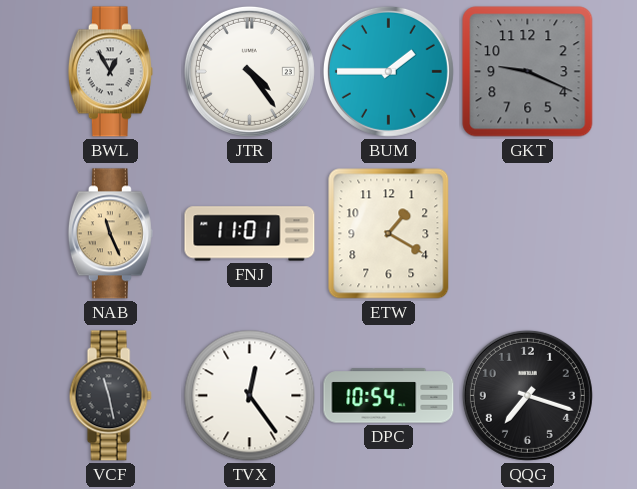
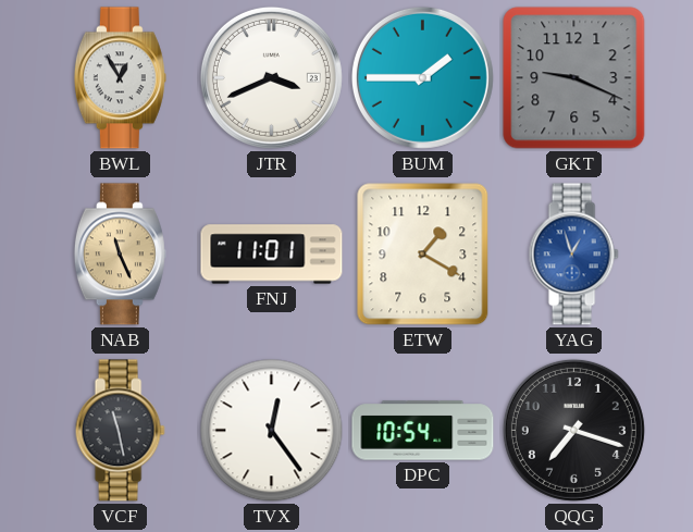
JTR: 4:24 -> 3:41
YAG: none -> 12:57
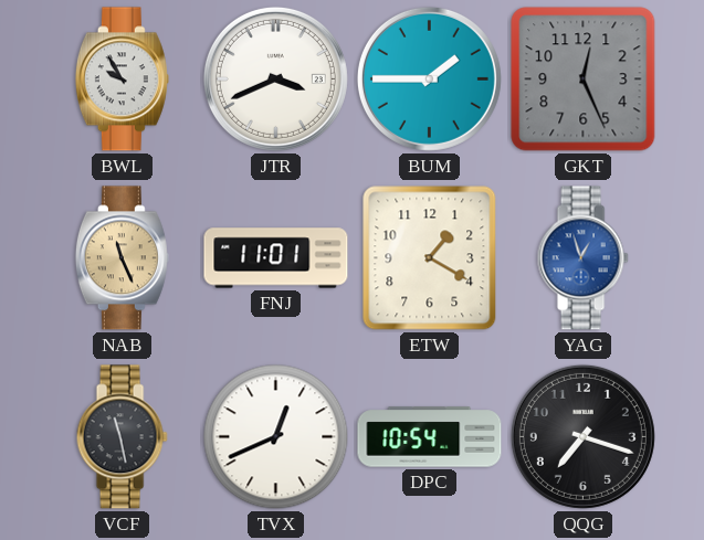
BWL: 12:55 -> 9:55
GKT: 9:19 -> 12:26
TVX: 12:24 -> 12:41
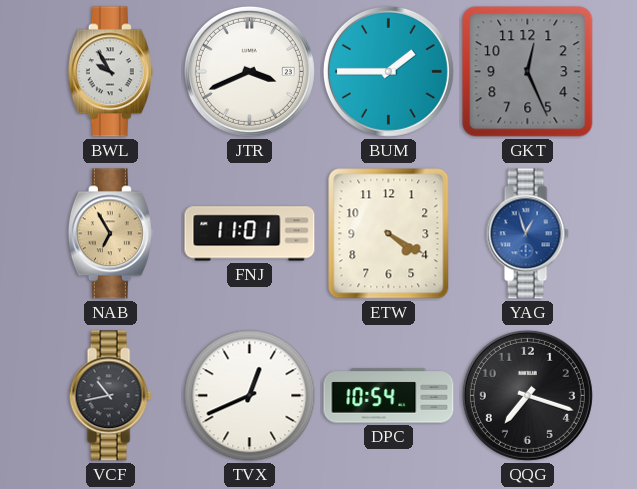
NAB: 11:26 -> 6:55
ETW: 1:20 -> 4:20
VCF: 11:28 -> 10:43
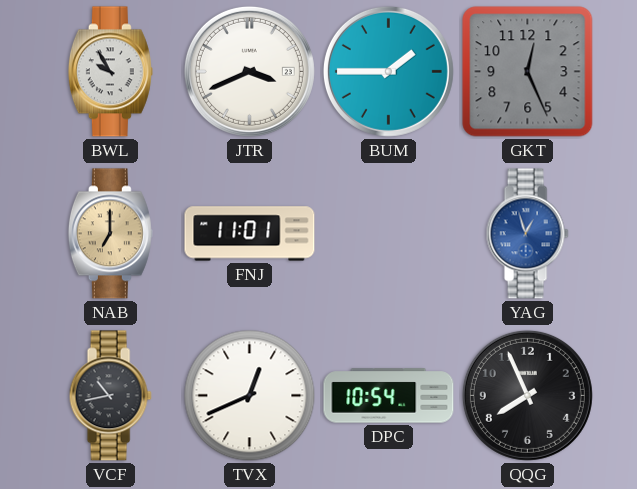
NAB: 6:55 -> 7:00
ETW: 4:20 -> none
QQG: 7:18 -> 7:56
